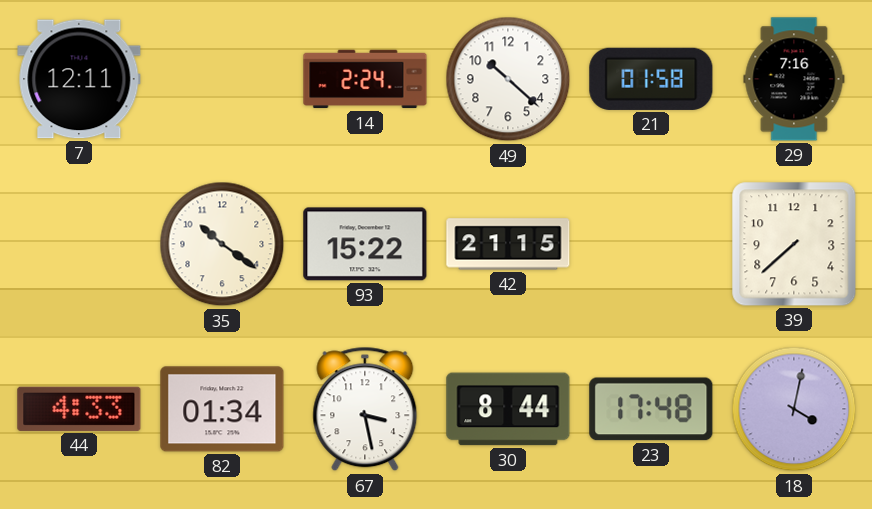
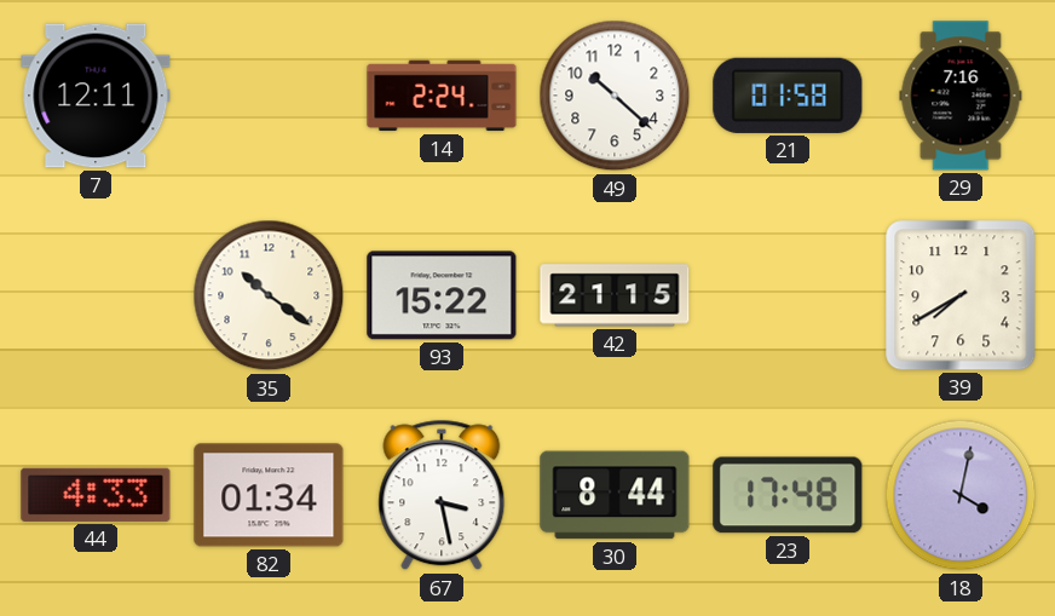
39: 7:38 -> 7:40
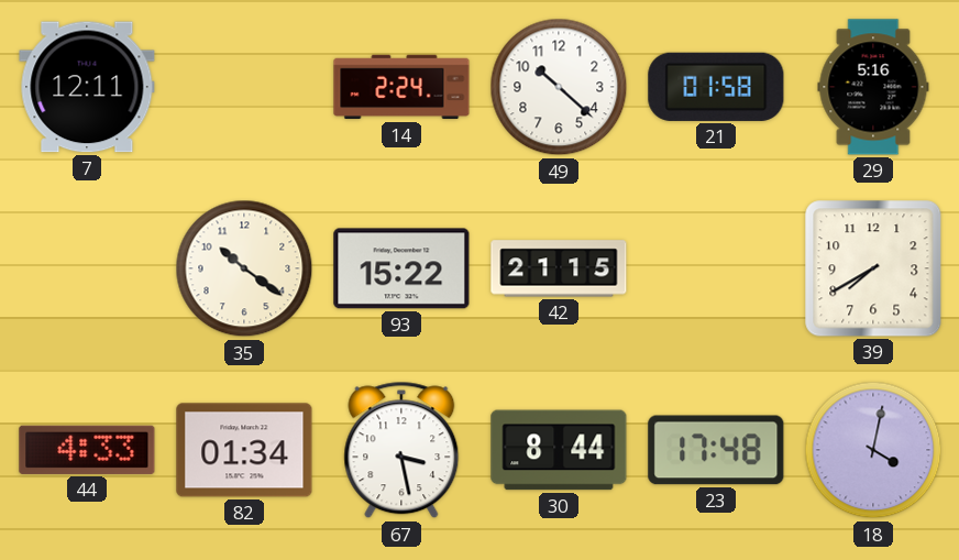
29: 7:16 -> 5:16
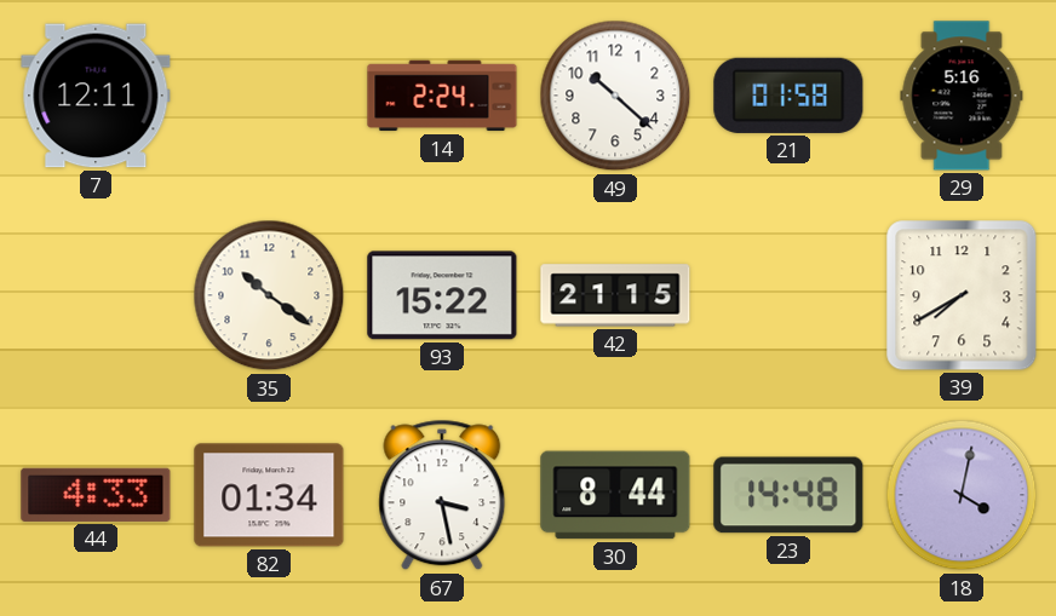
23: 17:48 -> 14:48
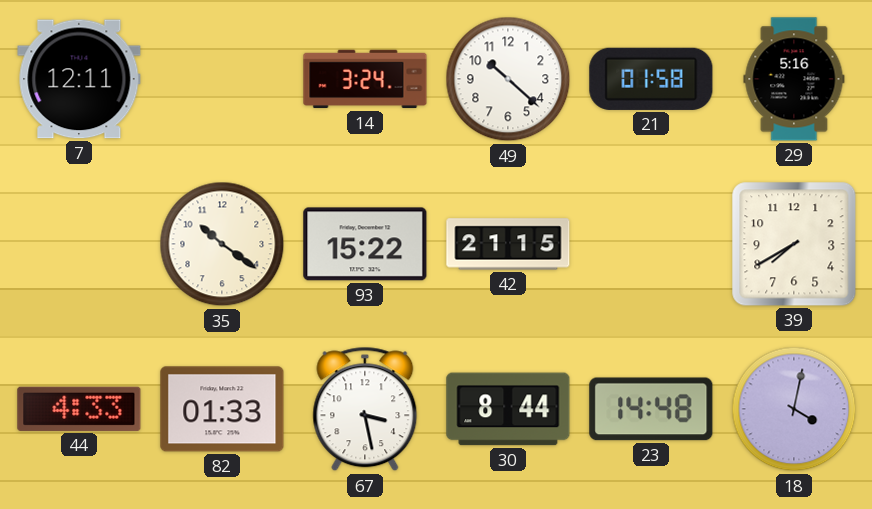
14: 2:24 -> 3:24
82: 01:34 -> 01:33
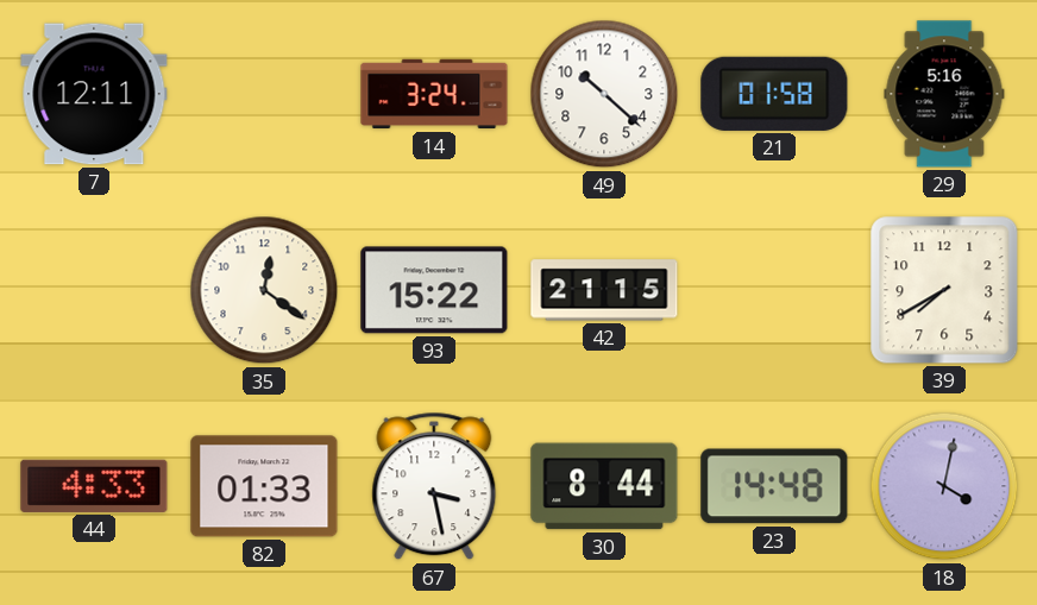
35: 10:21 -> 12:21
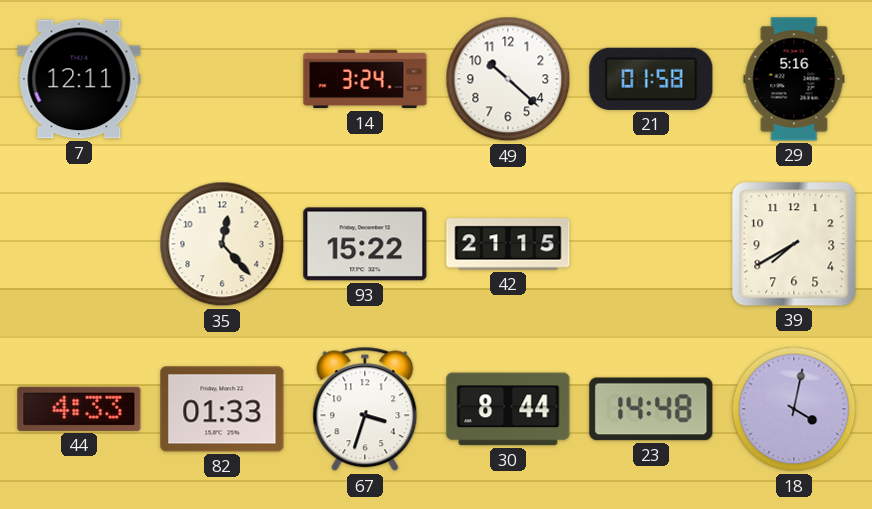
35: 12:21 -> 12:23
67: 3:28 -> 3:33
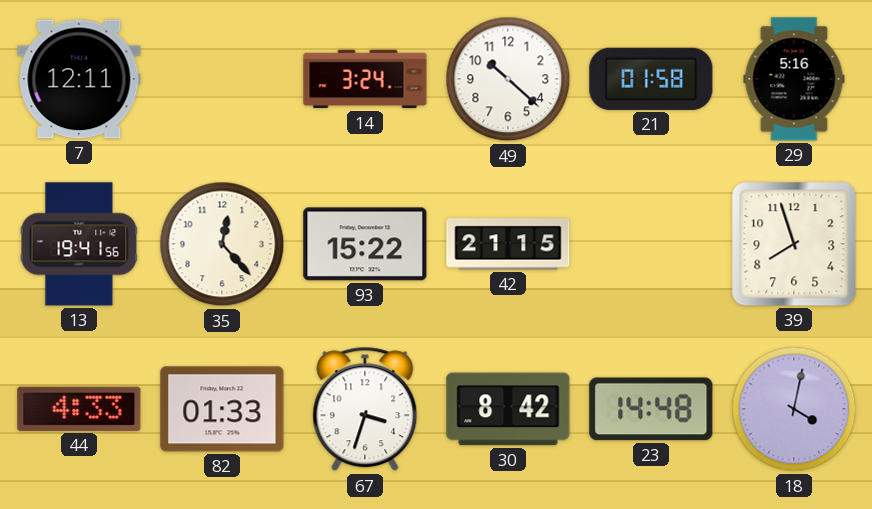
13: none -> 19:41
39: 7:40 -> 7:57
30: 8:44 -> 8:42
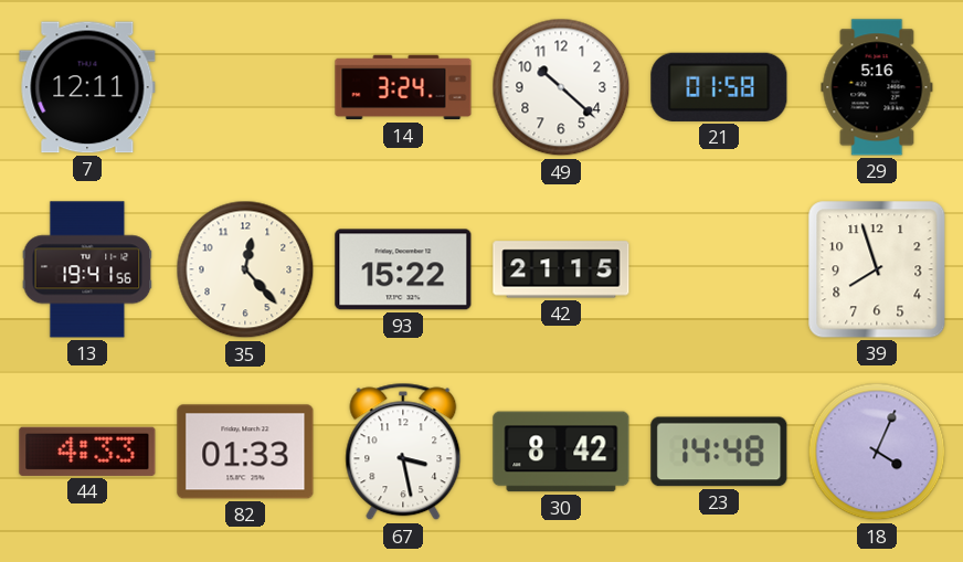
67: 3:33 -> 3:28
18: 4:02 -> 4:04
